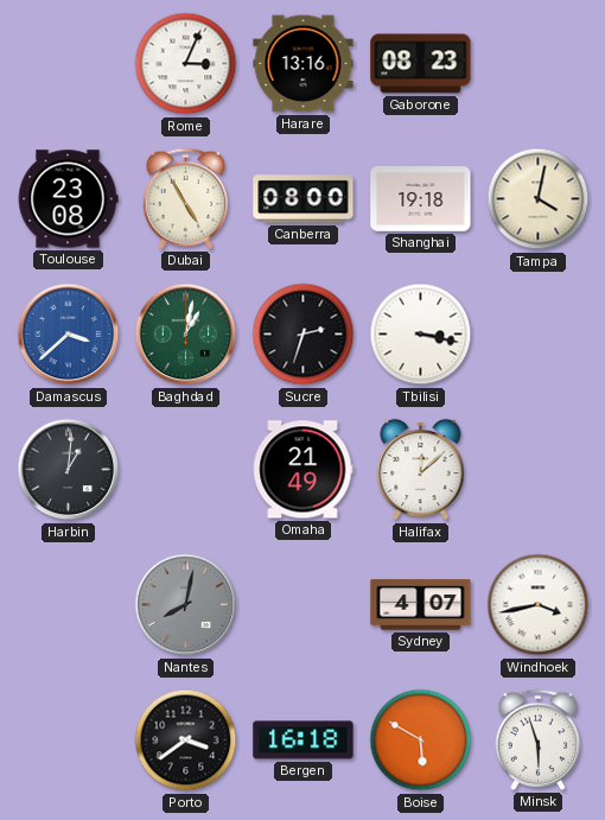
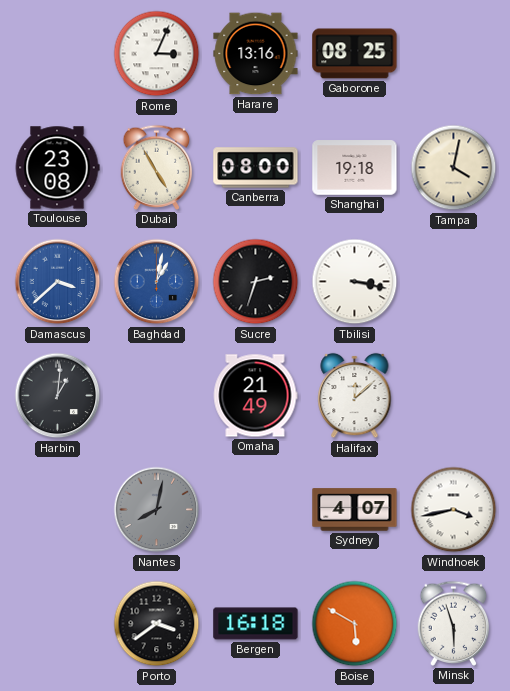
Gaborone: 08:23 -> 08:25
Baghdad dial: green -> blue
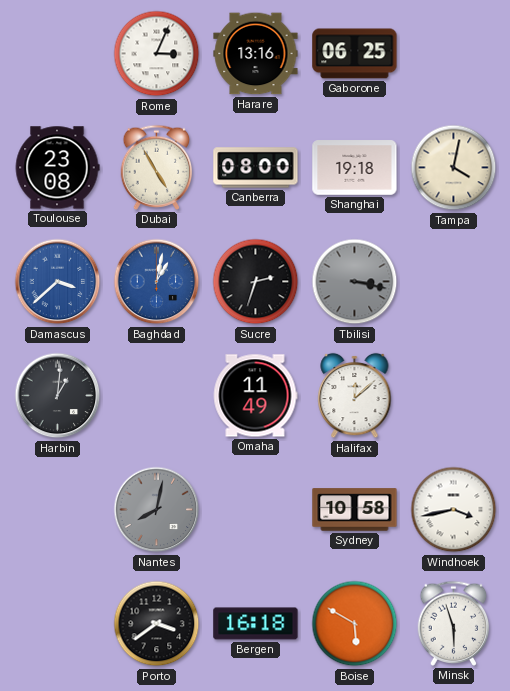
Gaborone: 08:25 -> 06:25
Tbilisi dial: white -> grey
Omaha: 21:49 -> 11:49
Sydney: 4:07 -> 10:58
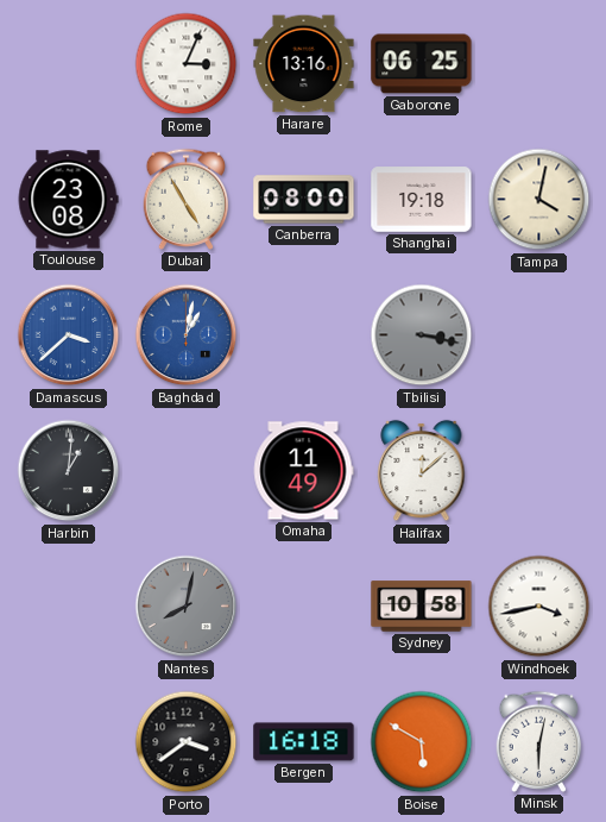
Sucre: 2:33 -> none
Minsk: 5:57 -> 6:02
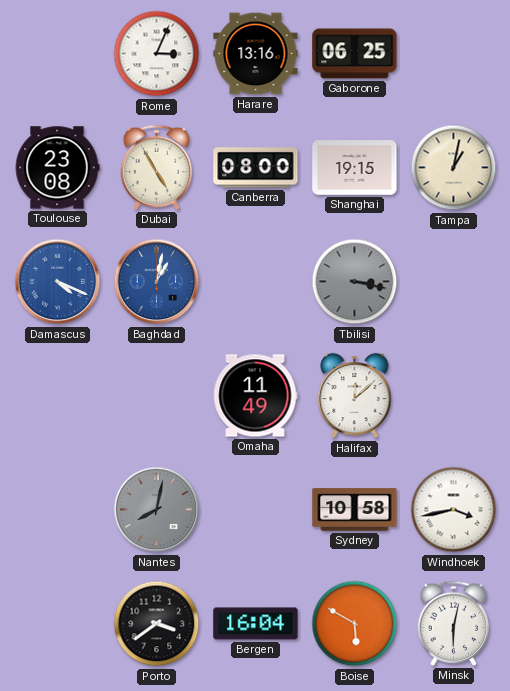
Shanghai: 19:18 -> 19:15
Tampa: 4:02 -> 1:02
Damascus: 3:38 -> 4:19
Harbin: 1:01 -> none
Bergen: 16:18 -> 16:04
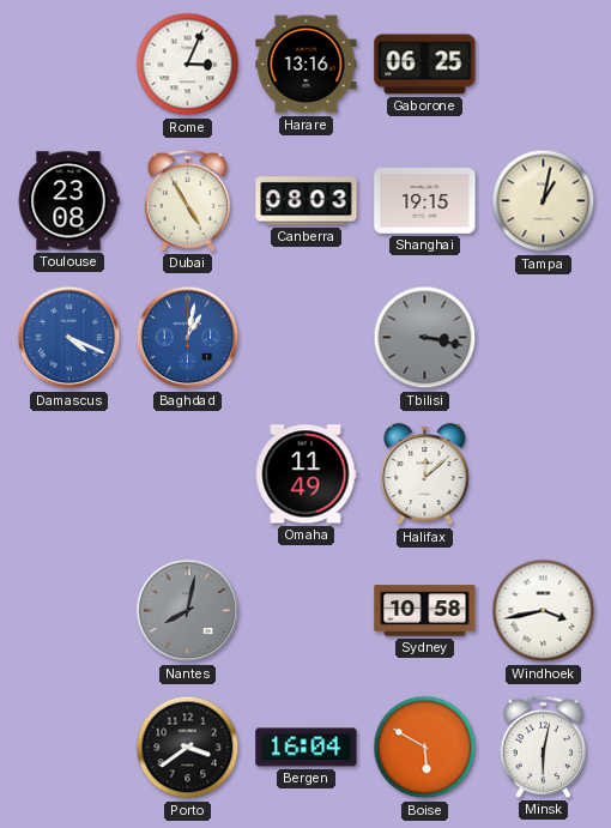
Canberra: 08:00 -> 08:03
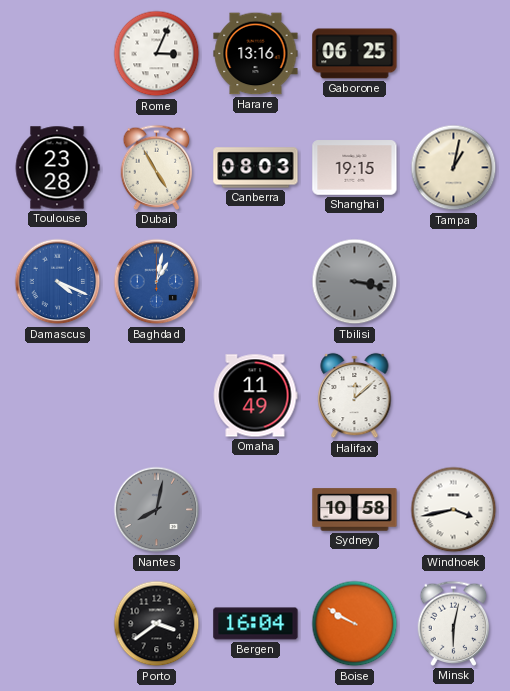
Toulouse: 23:08 -> 23:28
Boise: 5:50 -> 9:50
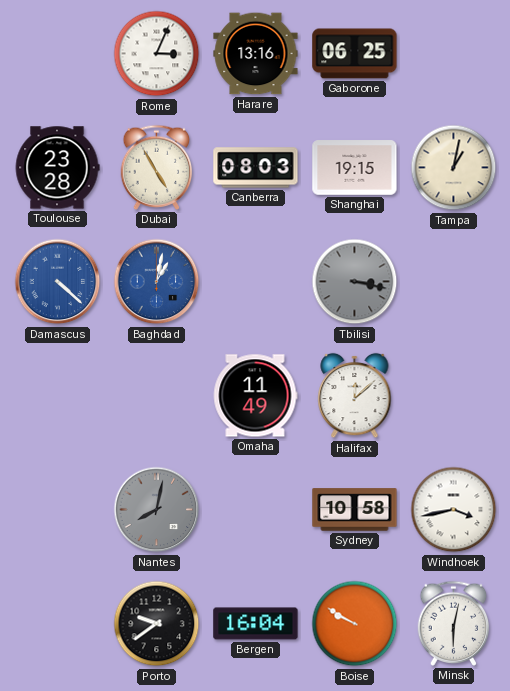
Damascus: 4:19 -> 4:22
Porto: 3:39 -> 9:39
